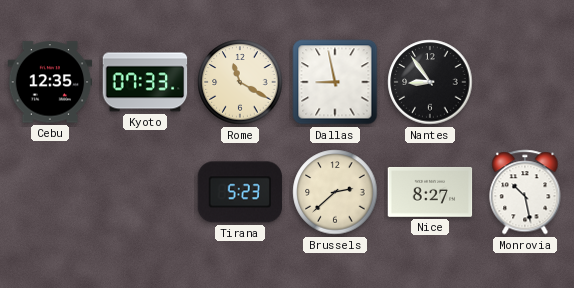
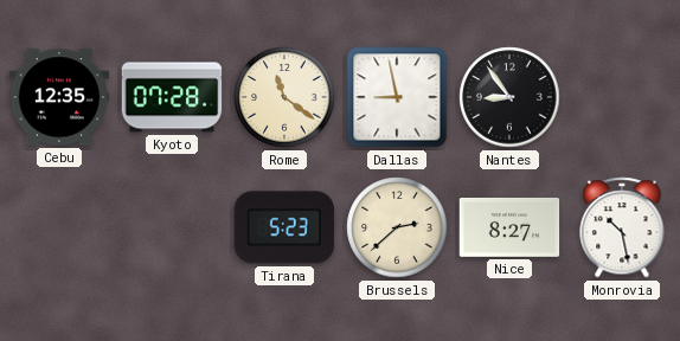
Kyoto: 07:33 -> 07:28
Rome: 11:20 -> 11:21
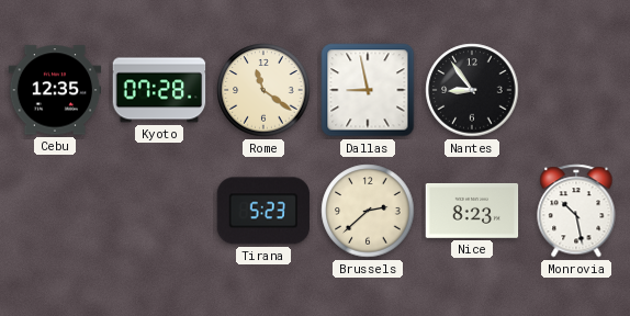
Nice: 8:27 -> 8:23
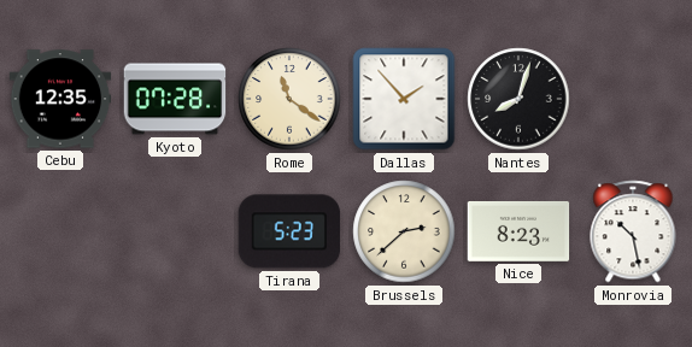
Dallas: 8:58 -> 1:53
Nantes: 8:54 -> 8:03
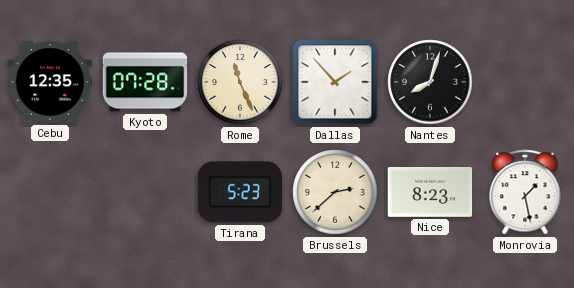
Rome: 11:21 -> 11:26
Monrovia: 10:28 -> 1:28
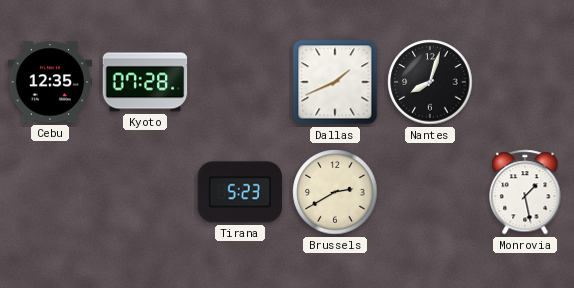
Rome: 11:26 -> none
Dallas: 1:53 -> 1:41
Brussels: 2:38 -> 2:40
Nice: 8:23 -> none
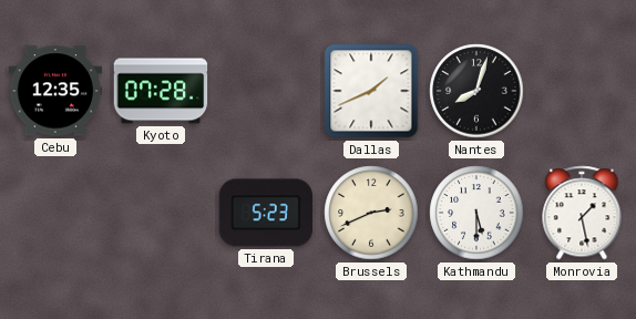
Brussels: 2:40 -> 2:41
Kathmandu: none -> 5:30
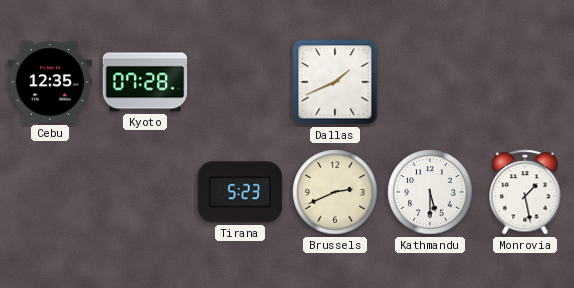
Nantes: 8:03 -> none
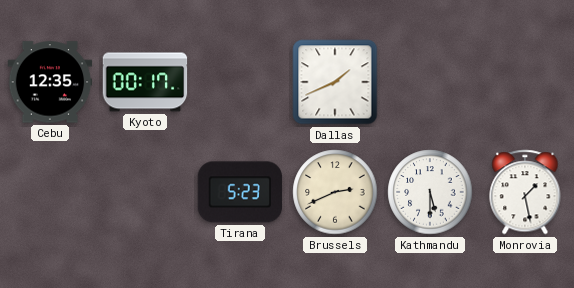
Kyoto: 07:28 -> 00:17
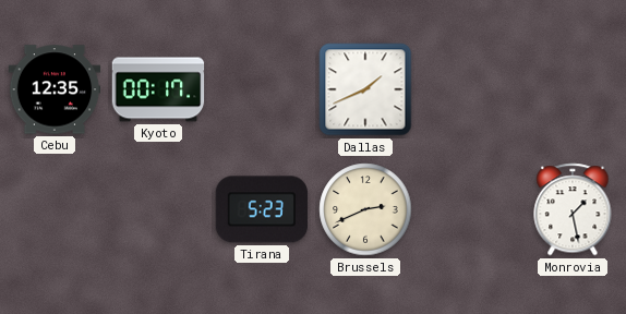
Kathmandu: 5:30 -> none
